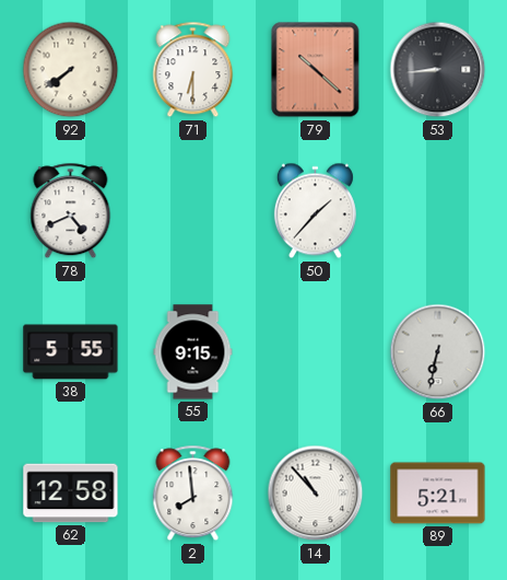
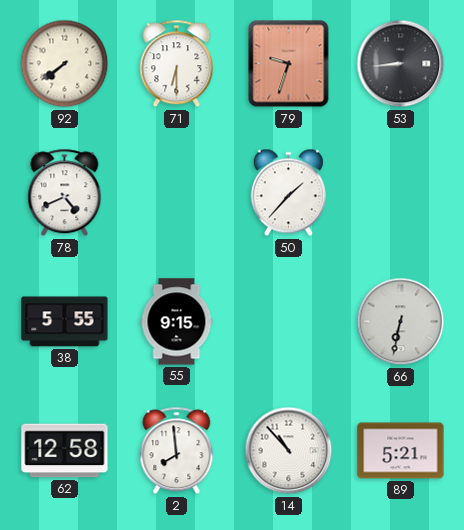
79: 10:22 -> 9:33
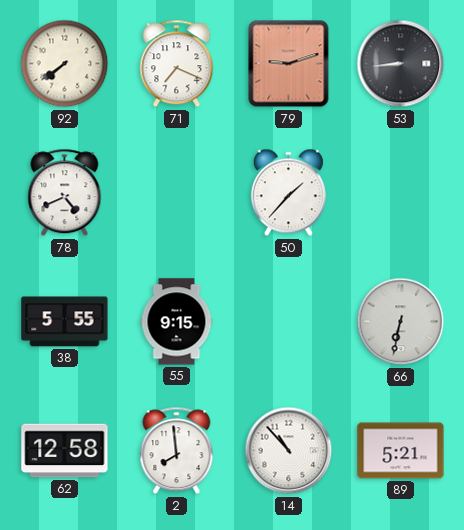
71: 6:30 -> 7:19
79: 9:33 -> 9:12
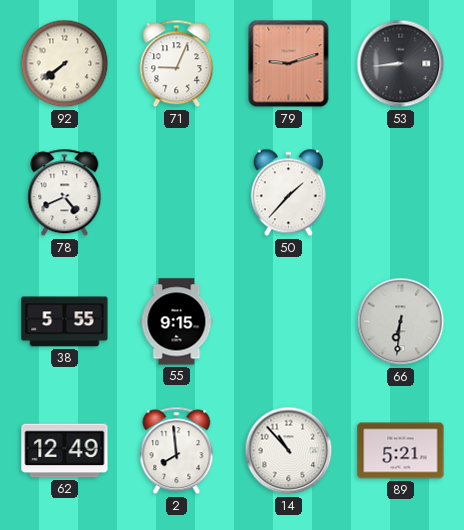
71: 7:19 -> 9:04
66: 6:32 -> 6:31
62: 12:58 -> 12:49
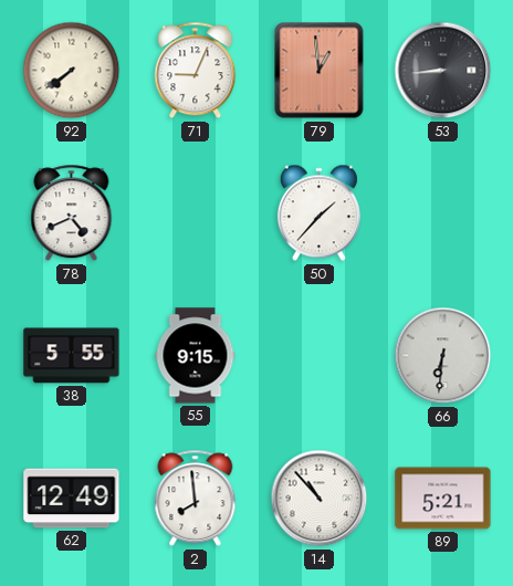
79: 9:12 -> 12:59
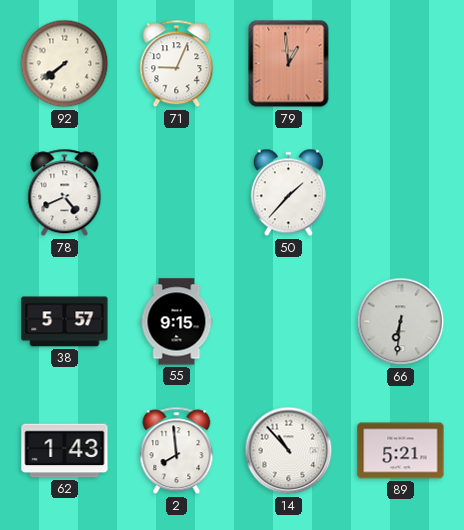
53: 8:44 -> none
38: 5:55 -> 5:57
62: 12:49 -> 1:43
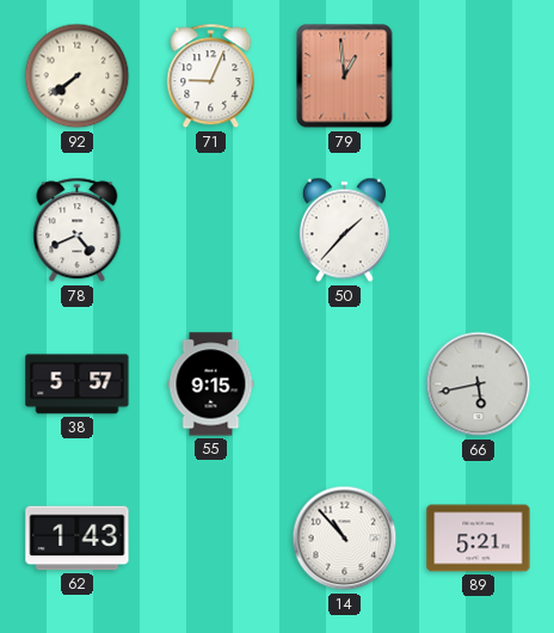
66: 6:31 -> 5:43
2: 7:59 -> none
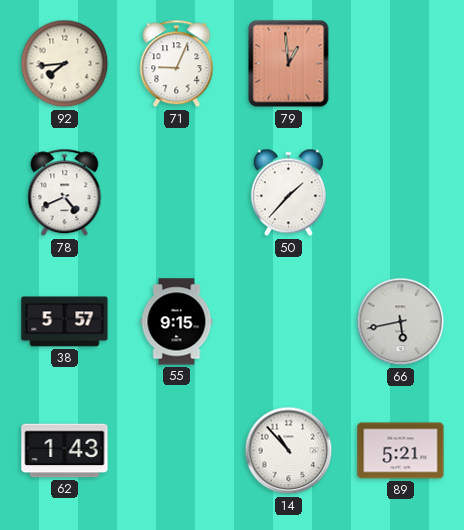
92: 7:39 -> 7:44
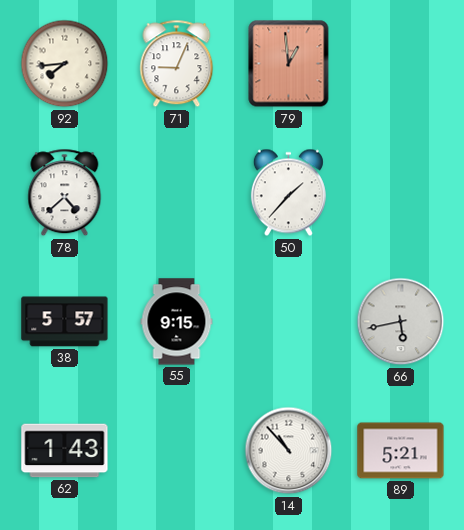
78: 4:41 -> 4:38
